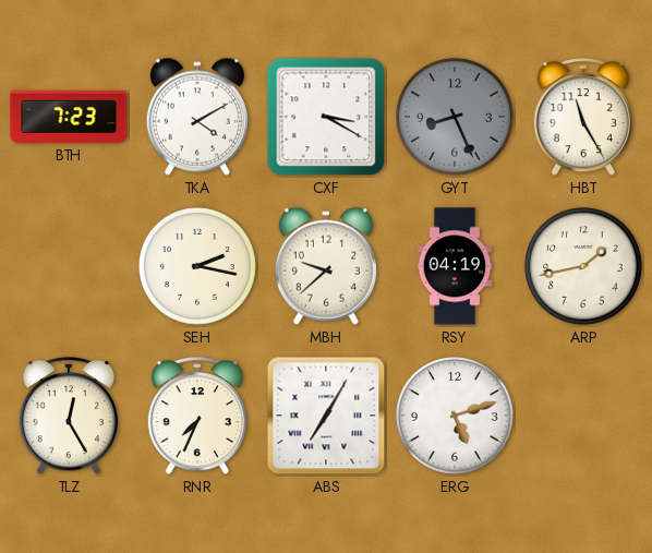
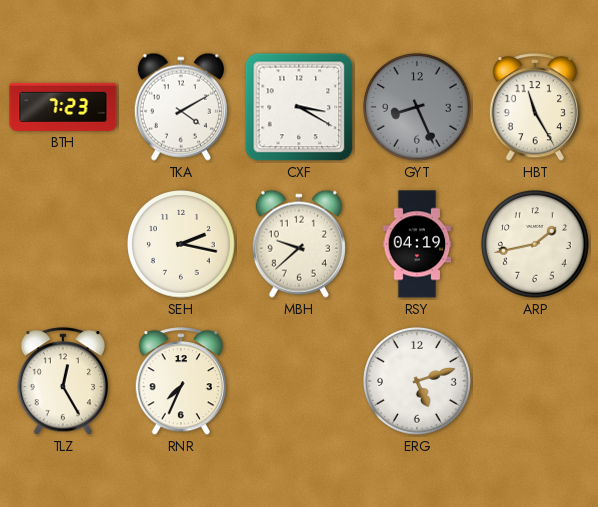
ABS: 7:05 -> none
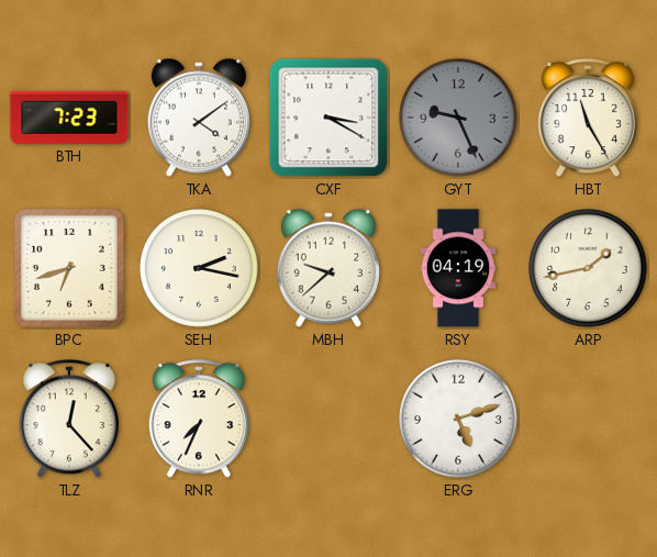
TKA: 4:10 -> 4:09
GYT: 8:26 -> 9:26
BPC: none -> 6:42
TLZ: 12:25 -> 12:23
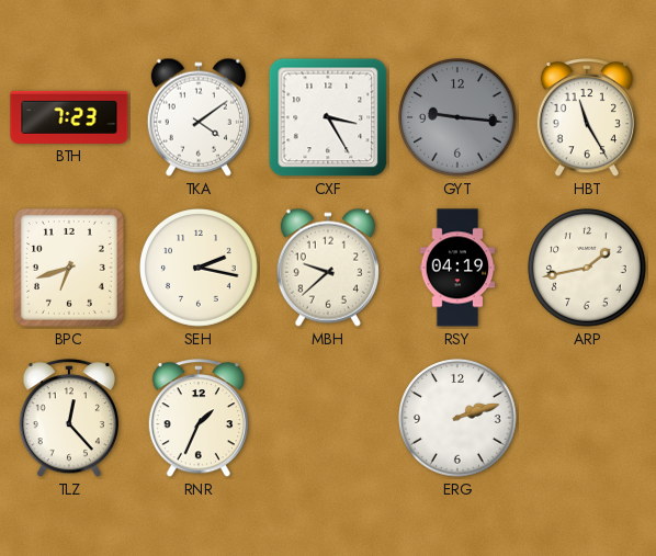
CXF: 3:20 -> 3:25
GYT: 9:26 -> 9:16
RNR: 7:34 -> 1:34
ERG: 5:12 -> 2:12
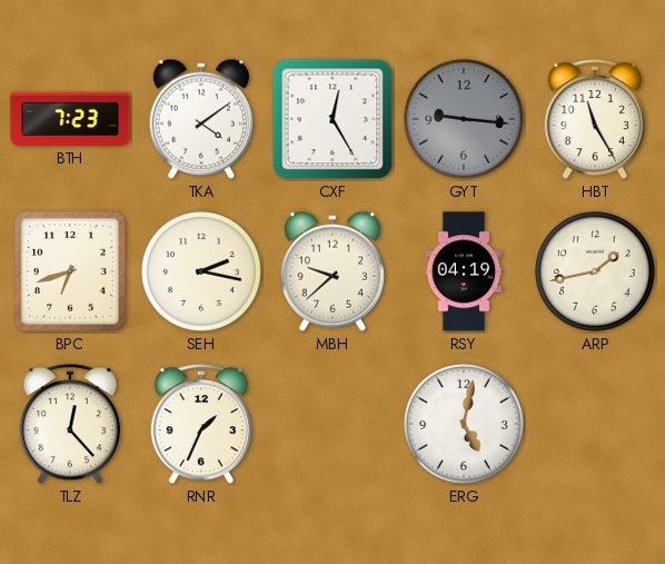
CXF: 3:25 -> 12:25
ERG: 2:12 -> 5:02
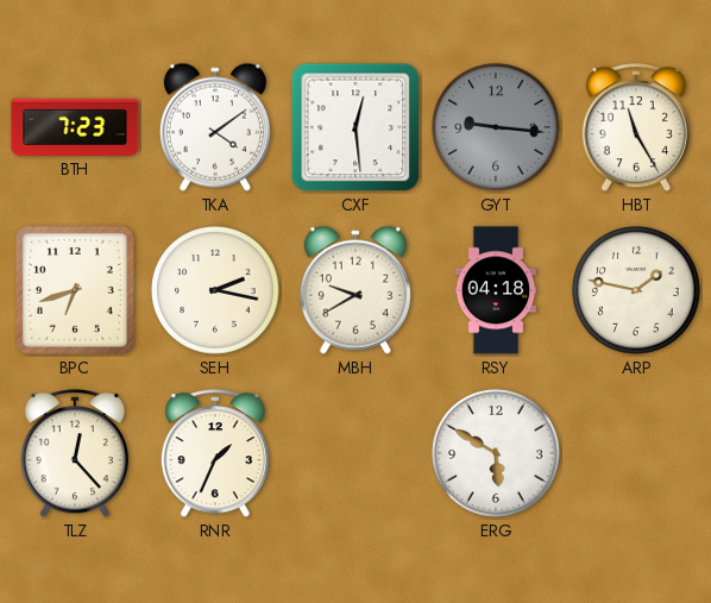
CXF: 12:25 -> 12:29
MBH: 9:38 -> 9:40
RSY: 04:19 -> 04:18
ARP: 1:43 -> 1:47
ERG: 5:02 -> 5:50
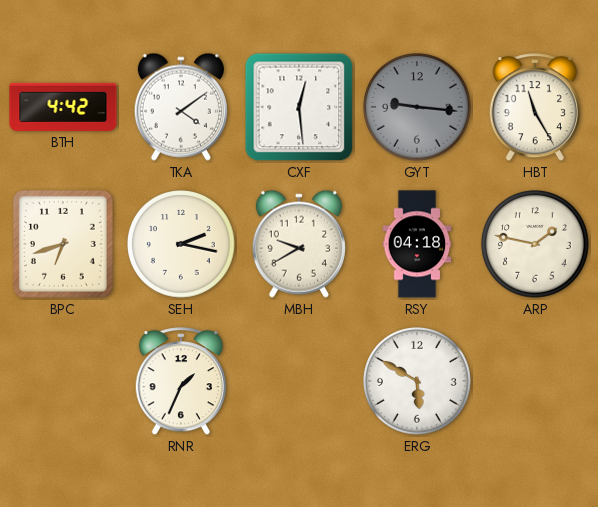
BTH: 7:23 -> 4:42
TLZ: 12:23 -> none
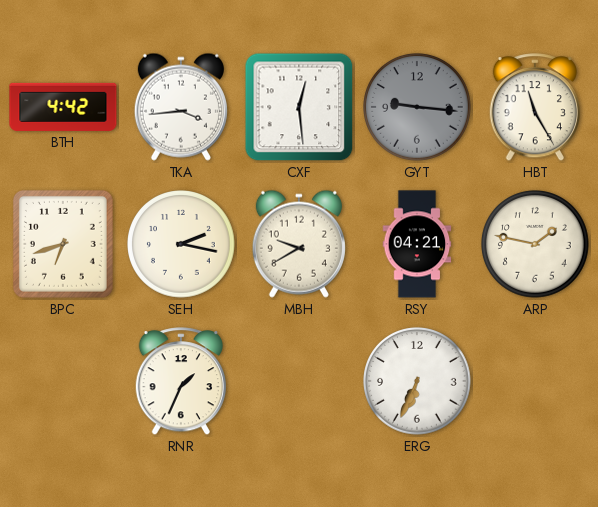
TKA: 4:09 -> 3:44
RSY: 04:18 -> 04:21
ERG: 5:50 -> 6:34
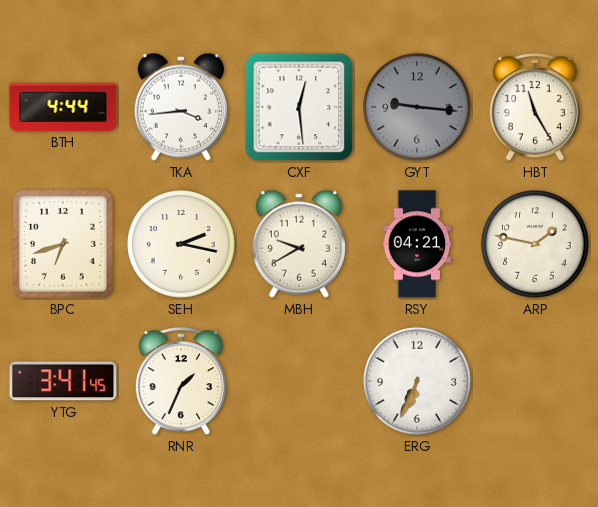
BTH: 4:42 -> 4:44
YTG: none -> 3:41
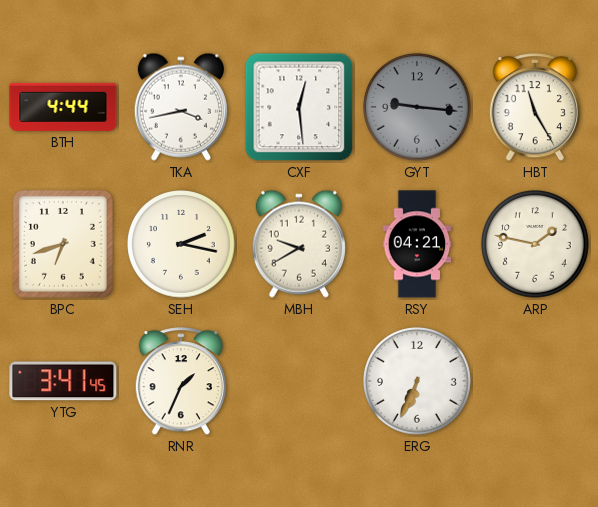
TKA: 3:44 -> 3:43
